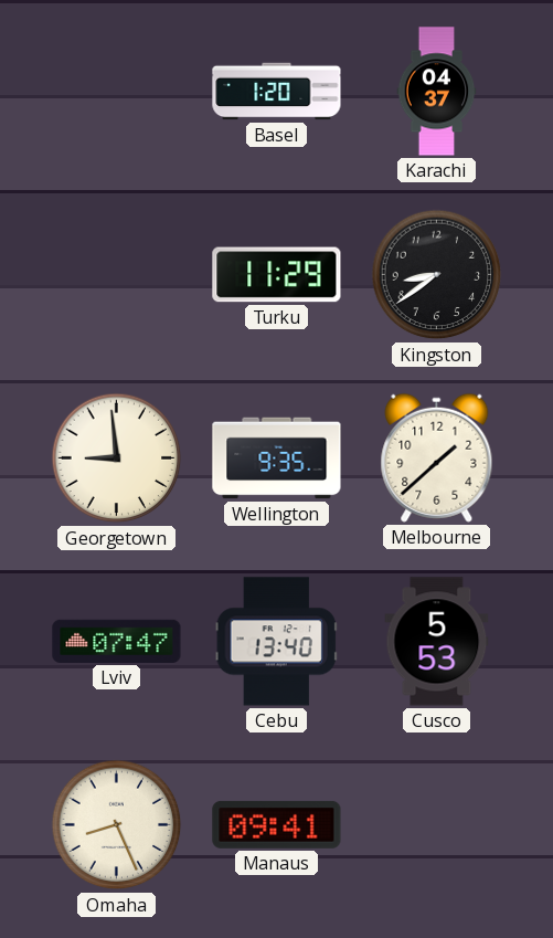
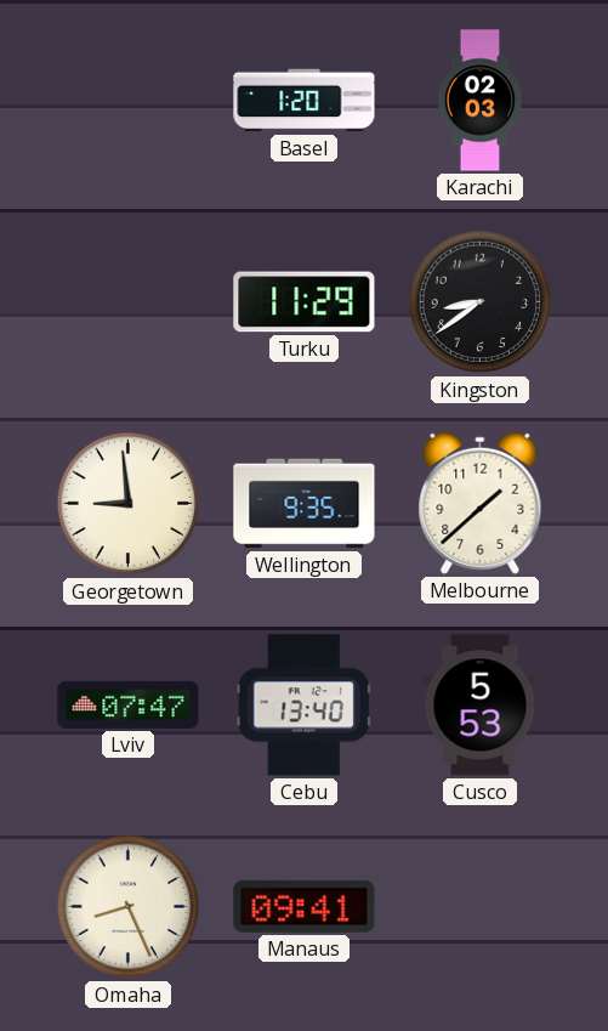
Karachi: 04:37 -> 02:03
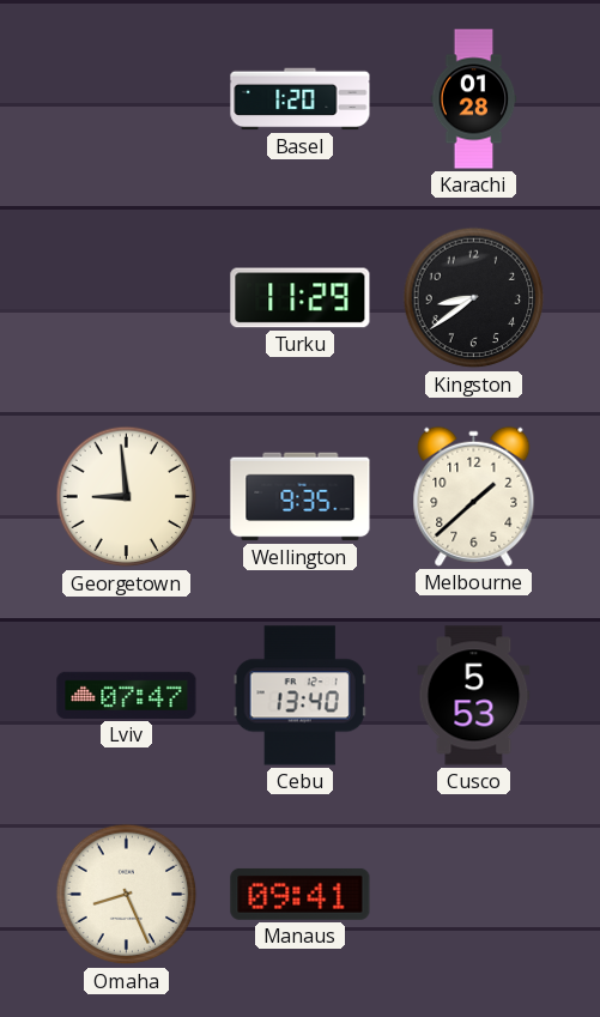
Karachi: 02:03 -> 01:28
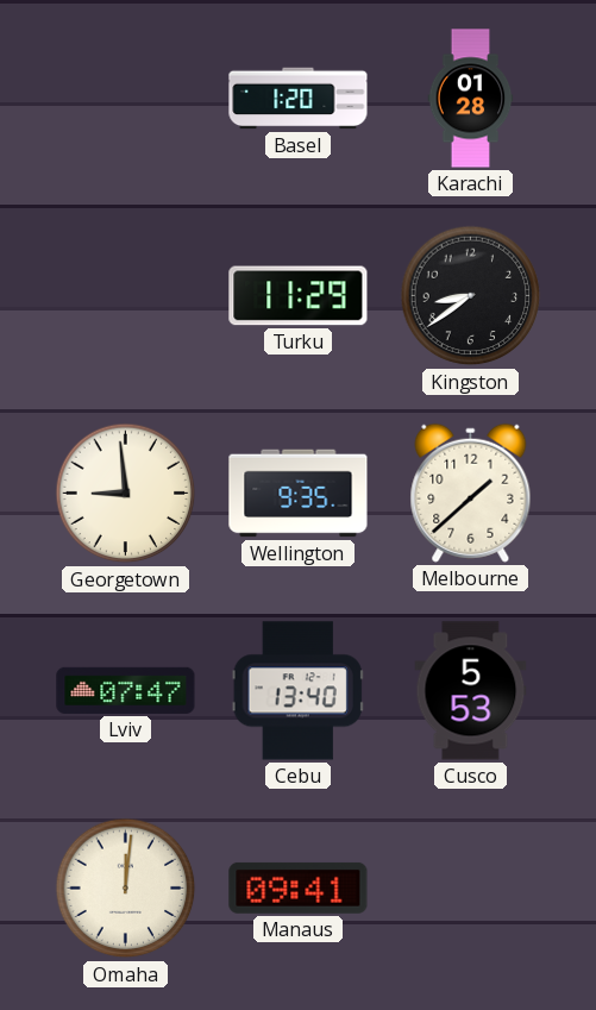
Omaha: 8:26 -> 12:01
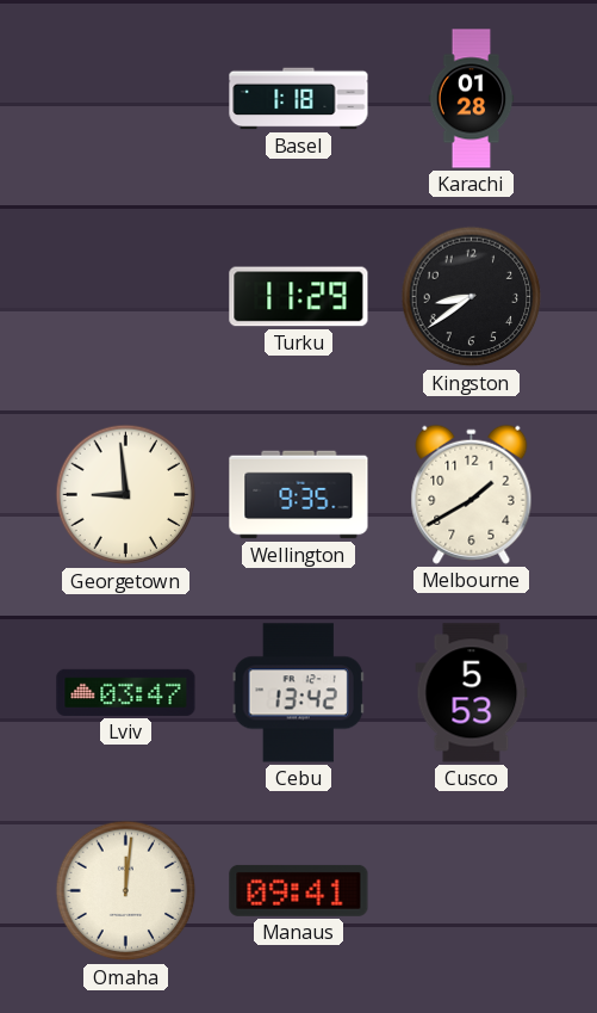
Basel: 1:20 -> 1:18
Melbourne: 1:38 -> 1:40
Lviv: 07:47 -> 03:47
Cebu: 13:40 -> 13:42
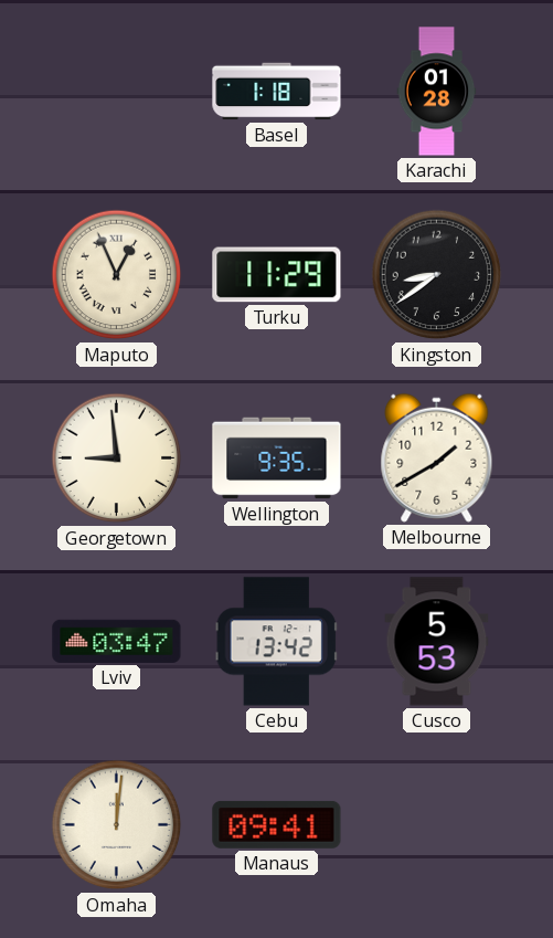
Maputo: none -> 12:56
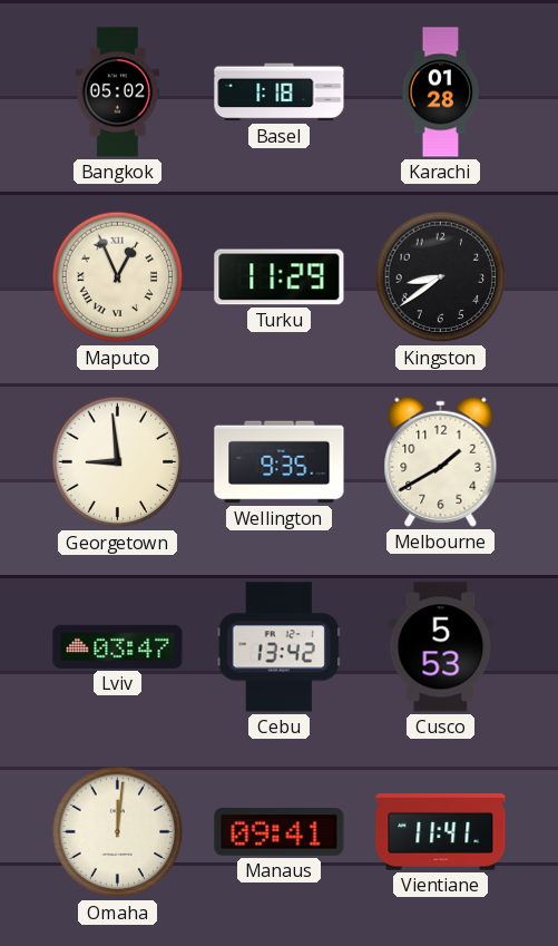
Bangkok: none -> 05:02
Vientiane: none -> 11:41
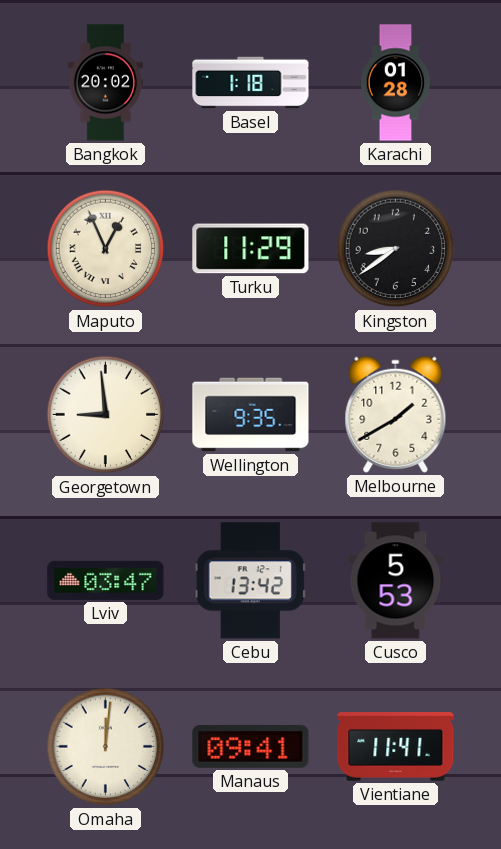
Bangkok: 05:02 -> 20:02
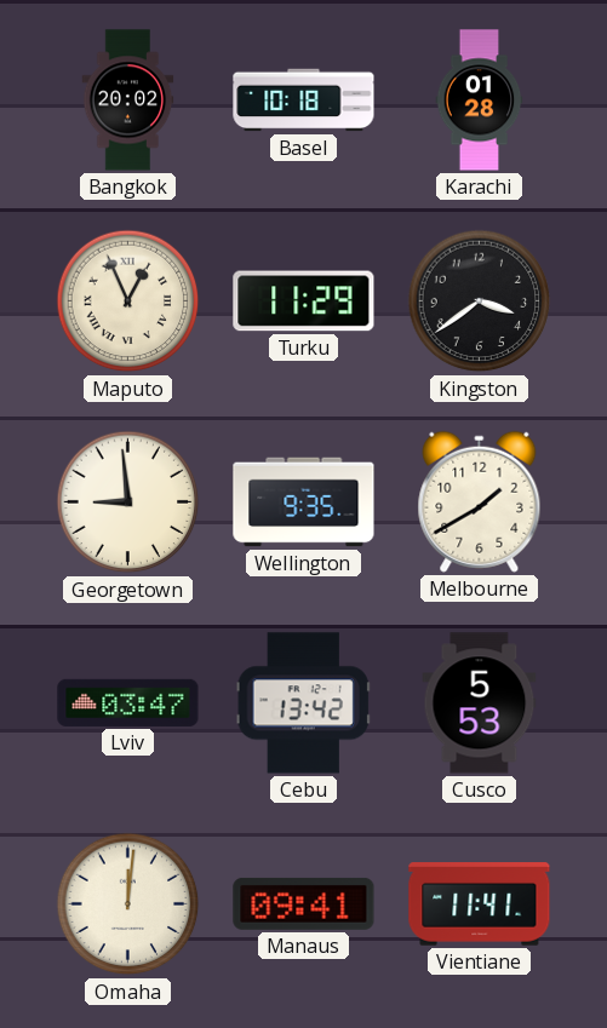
Basel: 1:18 -> 10:18
Kingston: 8:39 -> 3:39
